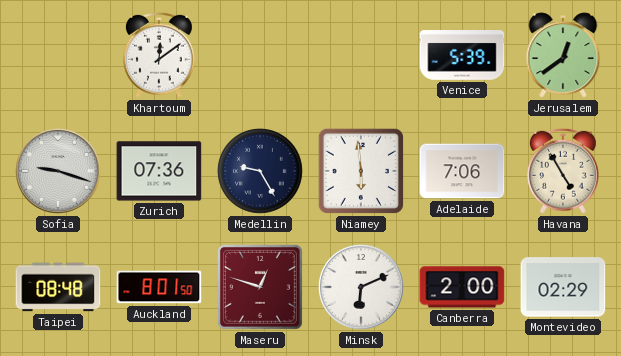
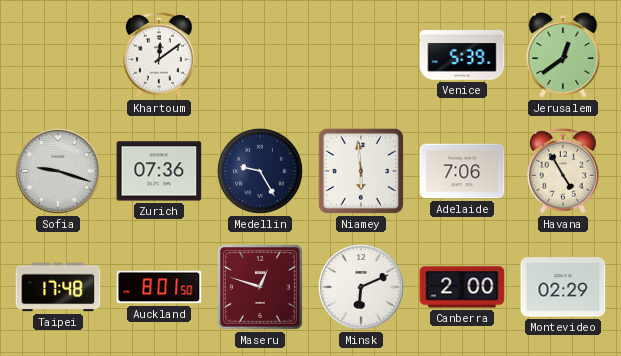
Taipei: 08:48 -> 17:48
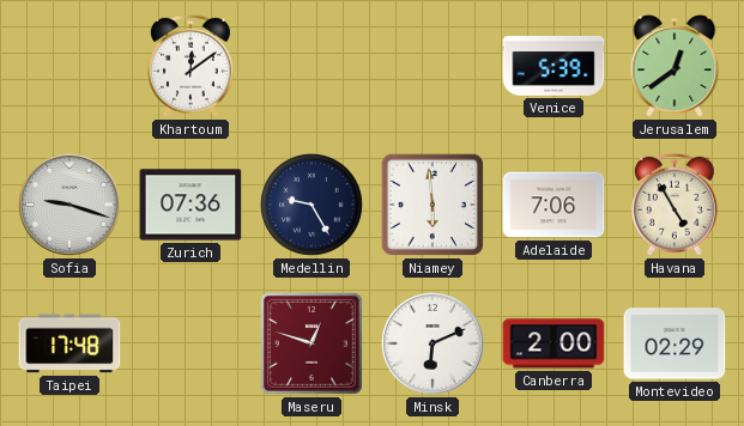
Auckland: 8:01 -> none
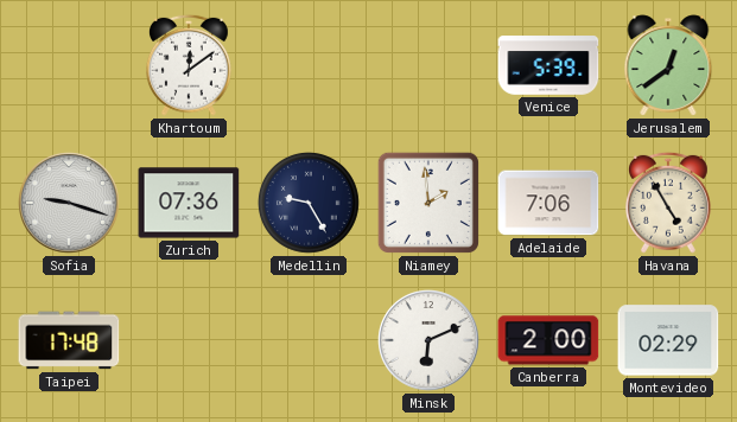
Niamey: 5:59 -> 1:59
Maseru: 12:48 -> none
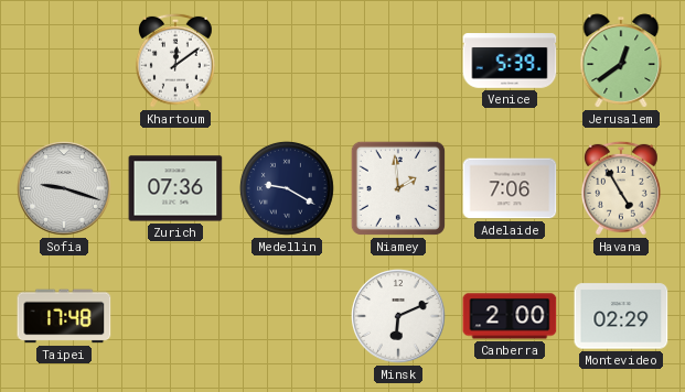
Medellin: 9:25 -> 9:20
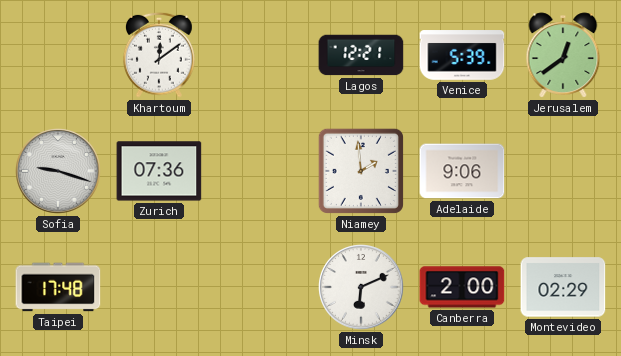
Lagos: none -> 12:21
Medellin: 9:20 -> none
Adelaide: 7:06 -> 9:06
Havana: 4:55 -> none
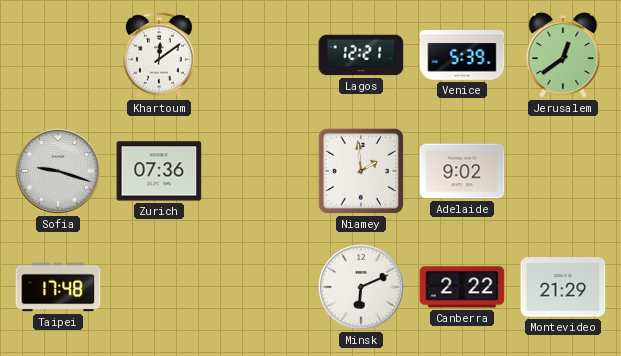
Adelaide: 9:06 -> 9:02
Canberra: 2:00 -> 2:22
Montevideo: 02:29 -> 21:29
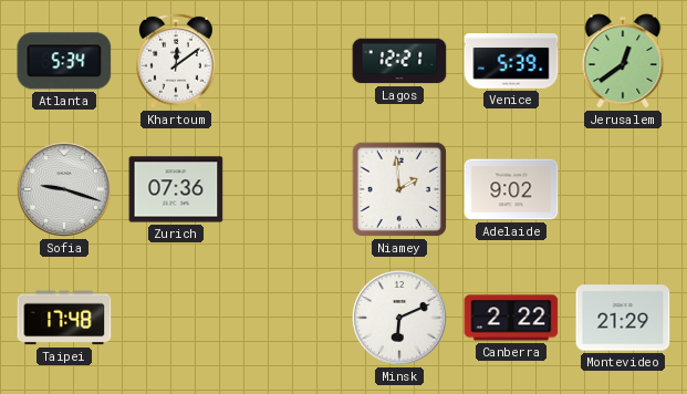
Atlanta: none -> 5:34
